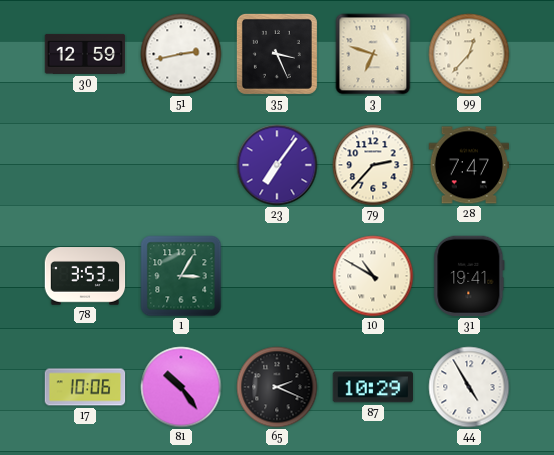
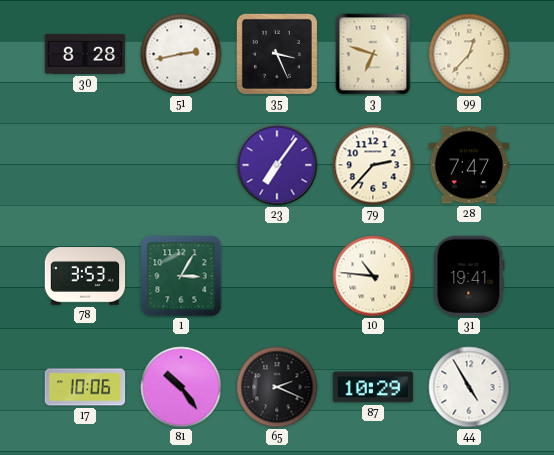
30: 12:59 -> 8:28
10: 10:50 -> 10:46
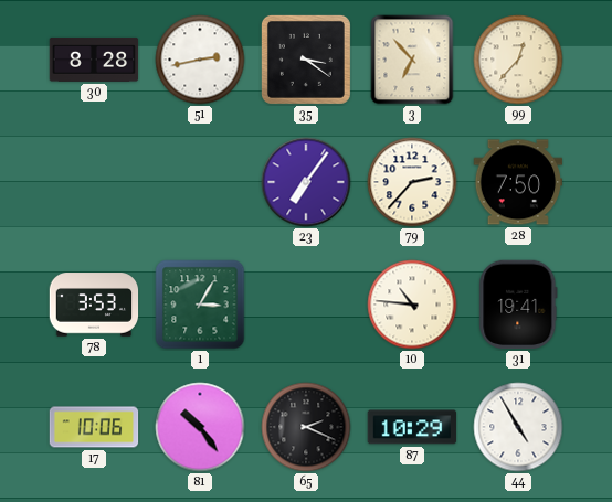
35: 3:26 -> 3:21
3: 6:48 -> 6:53
28: 7:47 -> 7:50
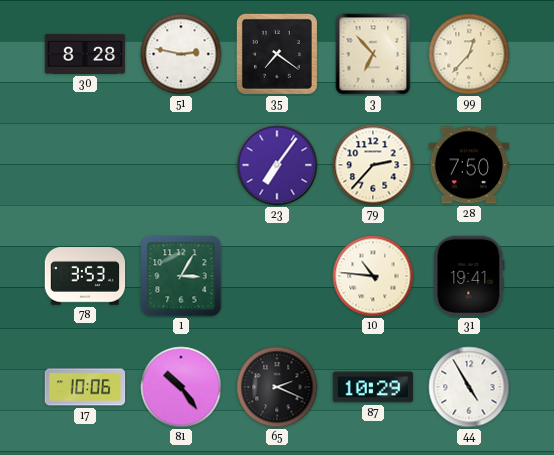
51: 2:43 -> 2:47
35: 3:21 -> 7:21
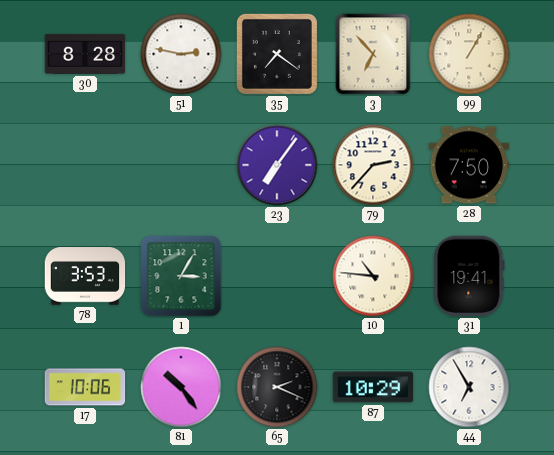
99: 12:37 -> 1:05
44: 4:55 -> 6:55
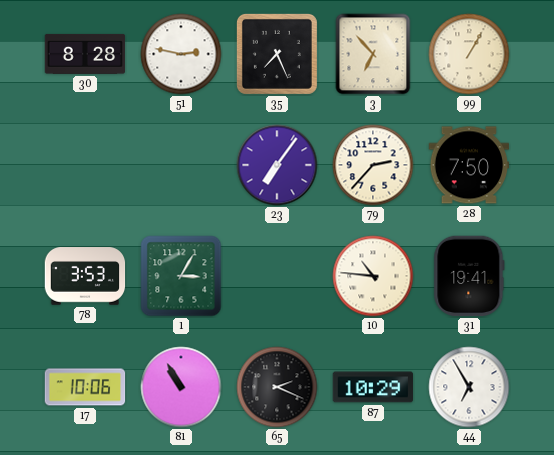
35: 7:21 -> 7:26
81: 10:24 -> 10:55
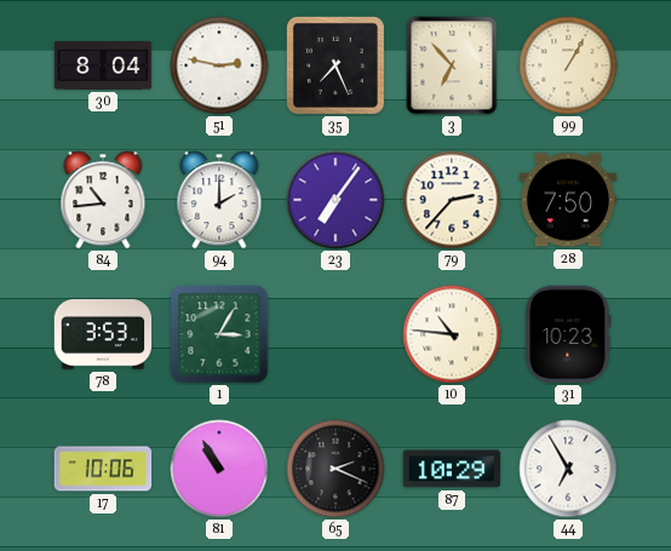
30: 8:28 -> 8:04
84: none -> 10:44
94: none -> 2:00
31: 19:41 -> 10:23
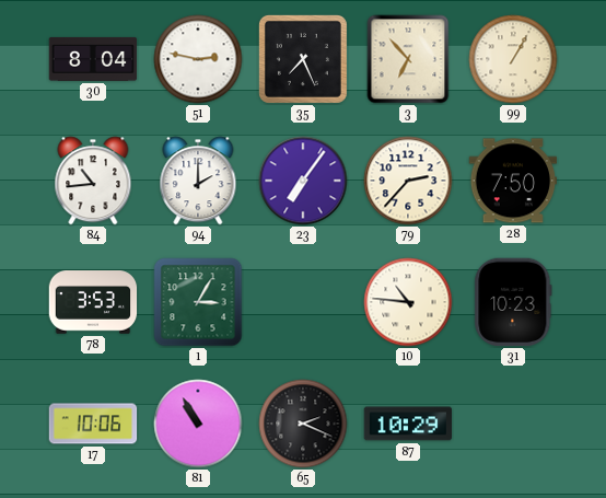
44: 6:55 -> none
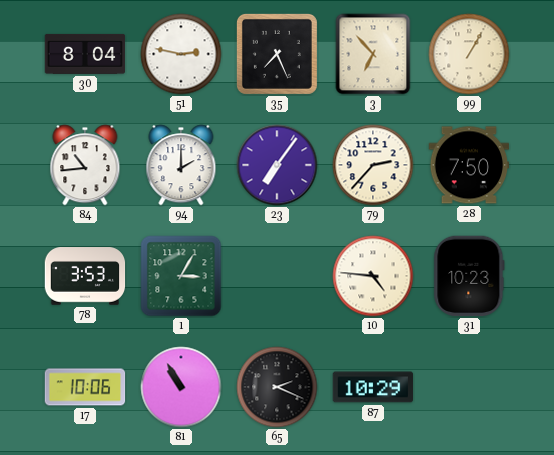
10: 10:46 -> 4:46
